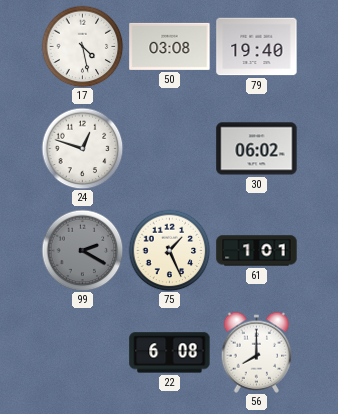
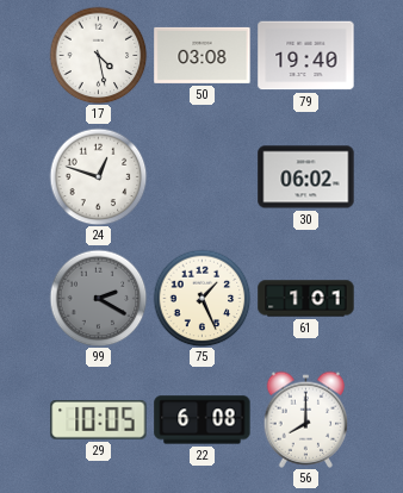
29: none -> 10:05
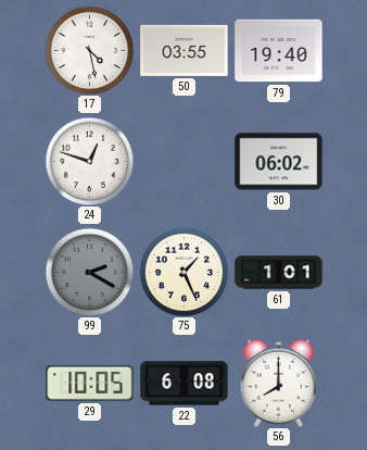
50: 03:08 -> 03:55
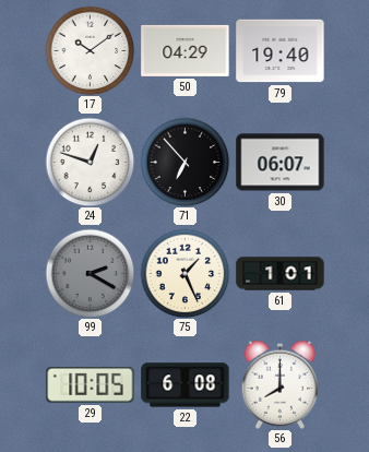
17: 4:28 -> 10:09
50: 03:55 -> 04:29
71: none -> 6:53
30: 06:02 -> 06:07
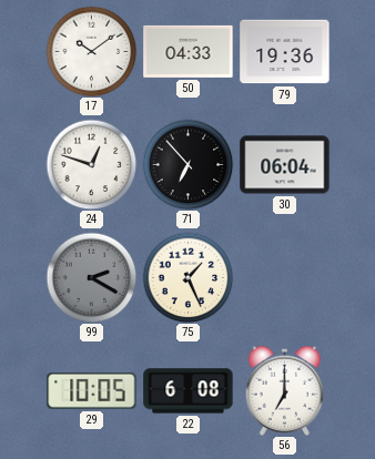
50: 04:29 -> 04:33
79: 19:40 -> 19:36
30: 06:07 -> 06:04
61: 1:01 -> none
56: 8:00 -> 7:00
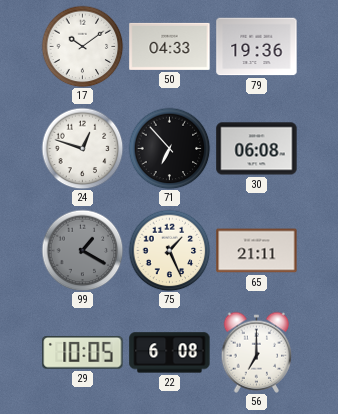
30: 06:04 -> 06:08
99: 2:20 -> 1:20
65: none -> 21:11
